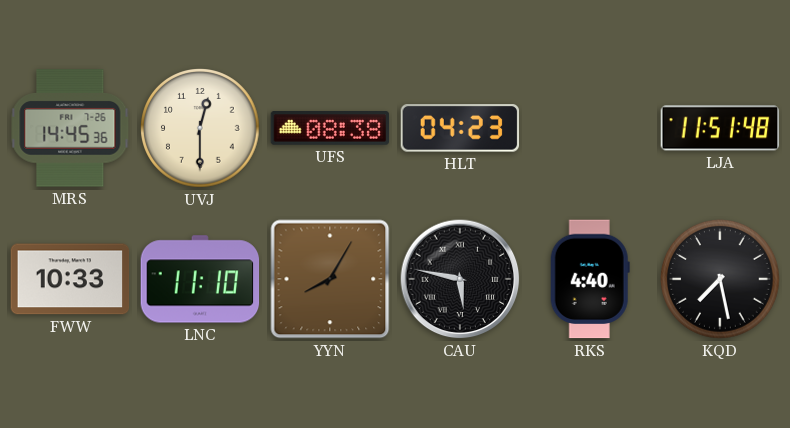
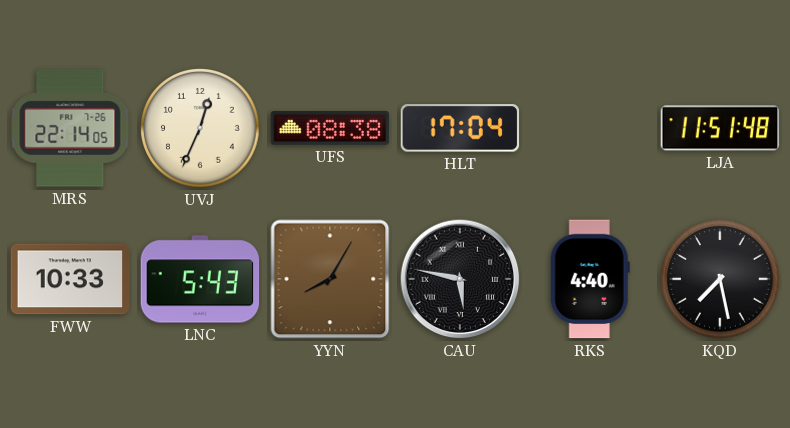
MRS: 14:45 -> 22:14
UVJ: 12:30 -> 12:34
HLT: 04:23 -> 17:04
LNC: 11:10 -> 5:43
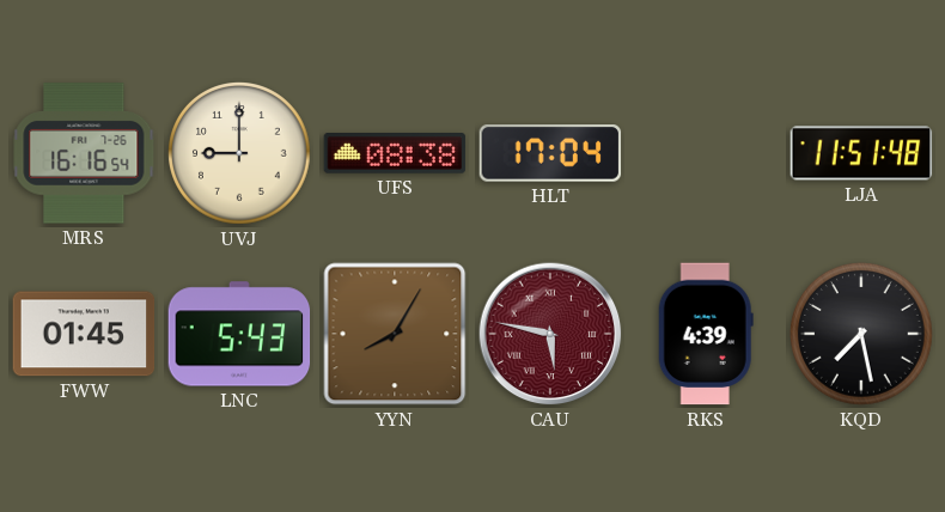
MRS: 22:14 -> 16:16
UVJ: 12:34 -> 9:00
FWW: 10:33 -> 01:45
CAU dial: black -> burgundy
RKS: 4:40 -> 4:39
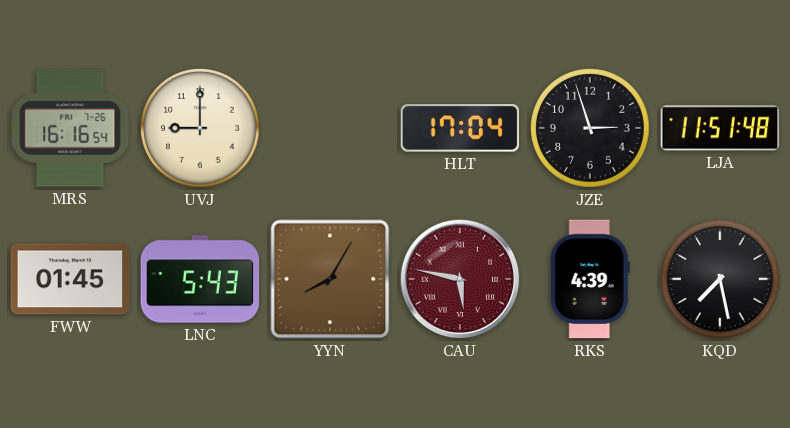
UFS: 08:38 -> none
JZE: none -> 2:57
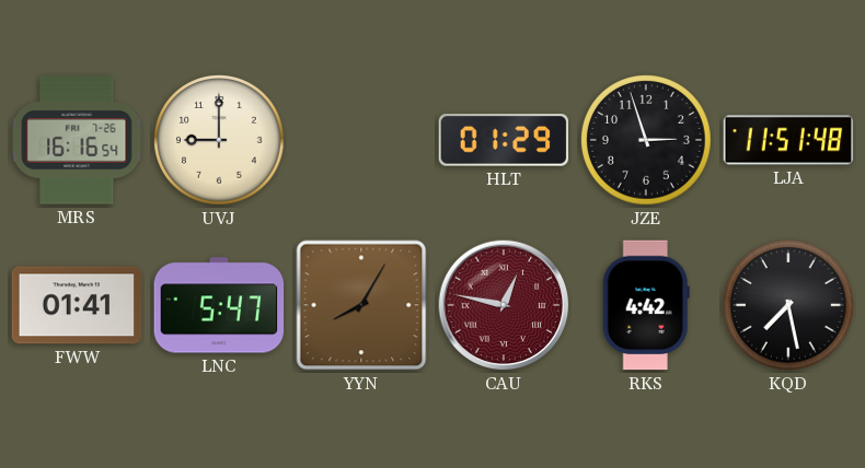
HLT: 17:04 -> 01:29
FWW: 01:45 -> 01:41
LNC: 5:43 -> 5:47
CAU: 5:47 -> 12:47
RKS: 4:39 -> 4:42
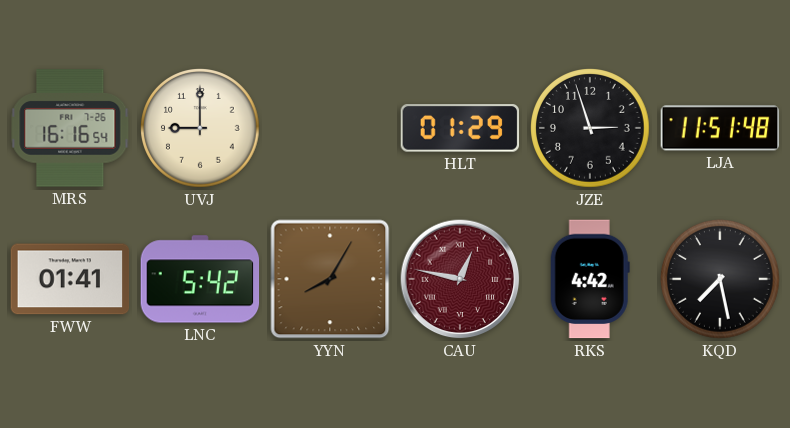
LNC: 5:47 -> 5:42
